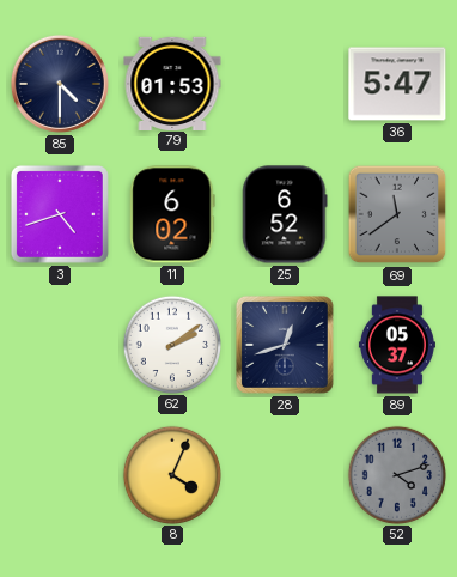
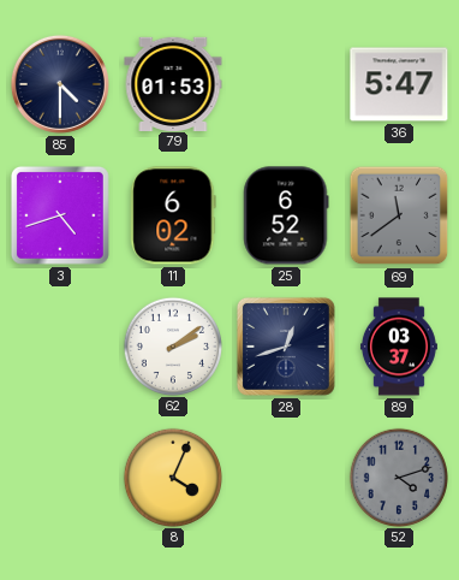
89: 05:37 -> 03:37
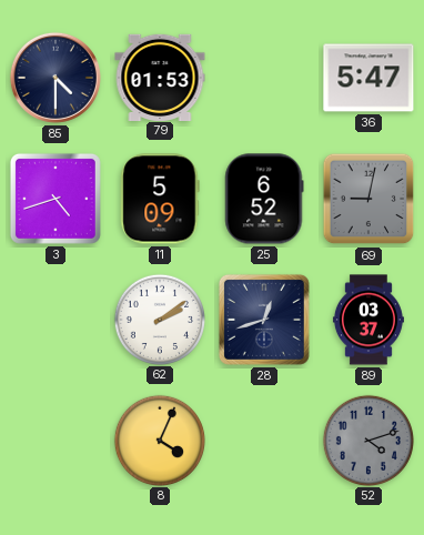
11: 6:02 -> 5:09
69: 11:39 -> 9:02
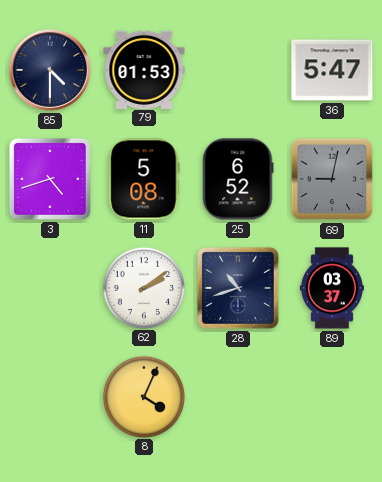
11: 5:09 -> 5:08
28: 12:42 -> 10:42
52: 4:12 -> none
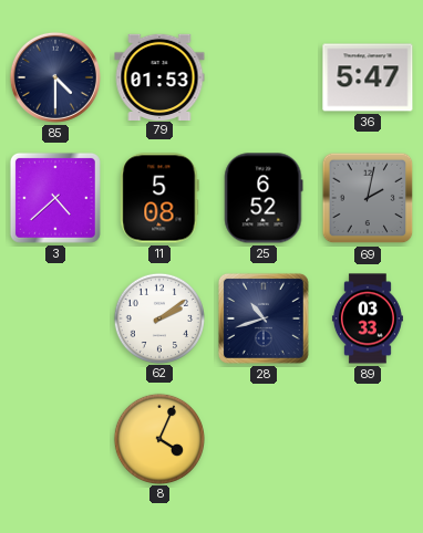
3: 4:42 -> 4:38
69: 9:02 -> 2:02
89: 03:37 -> 03:33
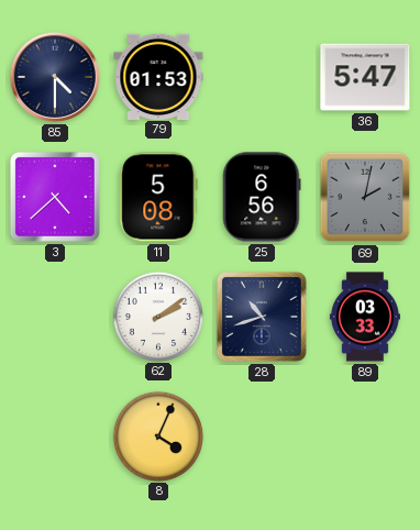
25: 6:52 -> 6:56
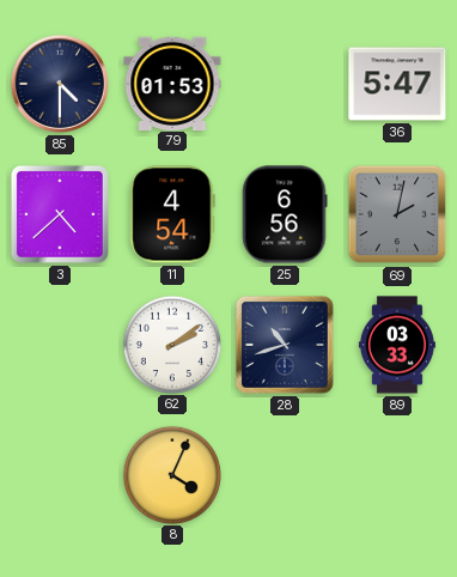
11: 5:08 -> 4:54
